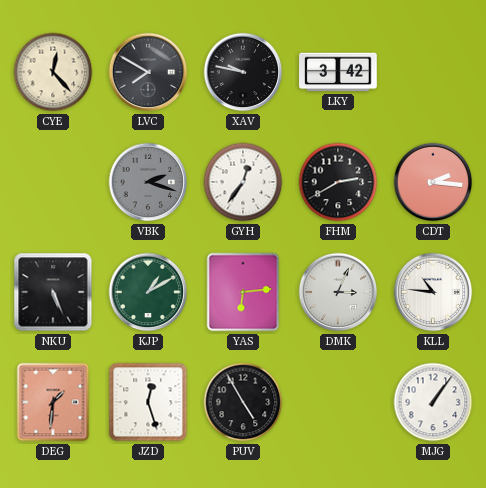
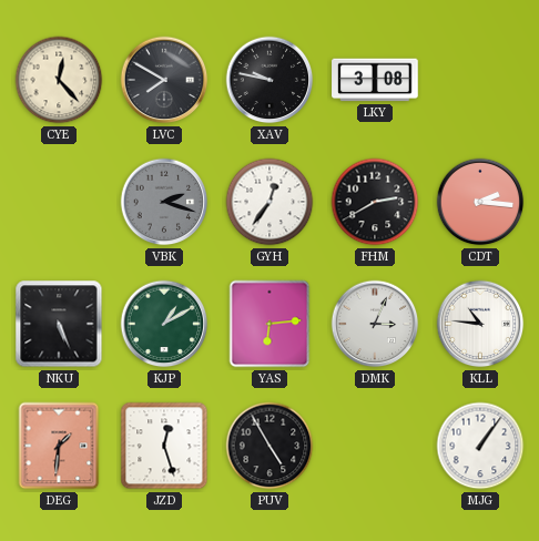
LKY: 3:42 -> 3:08
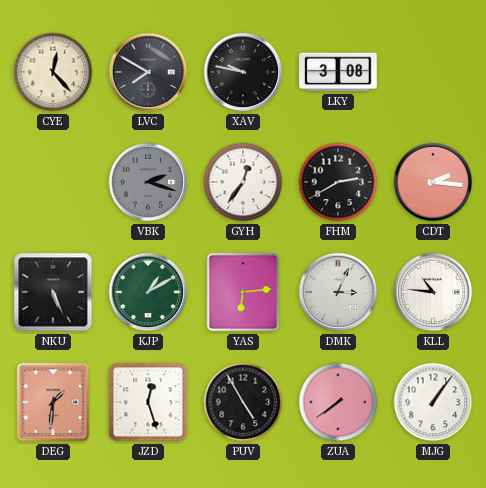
ZUA: none -> 7:39
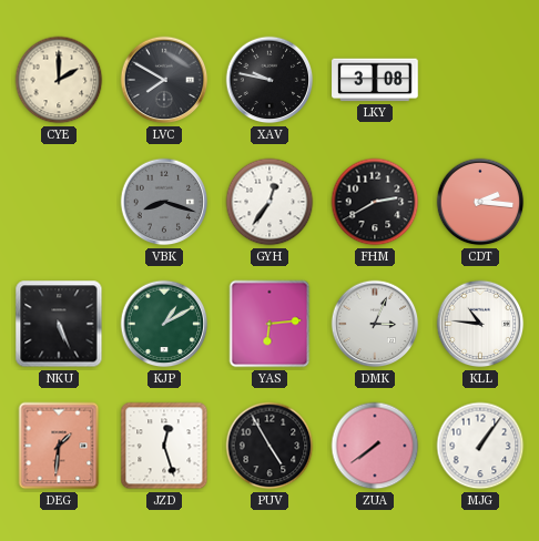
CYE: 12:23 -> 2:00
VBK: 2:18 -> 8:18
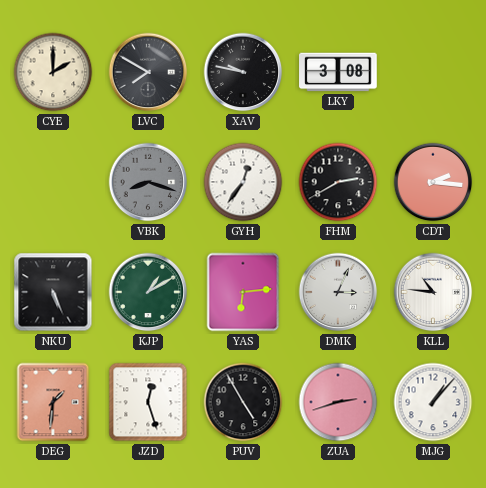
ZUA: 7:39 -> 2:42
MJG: 1:06 -> 1:07
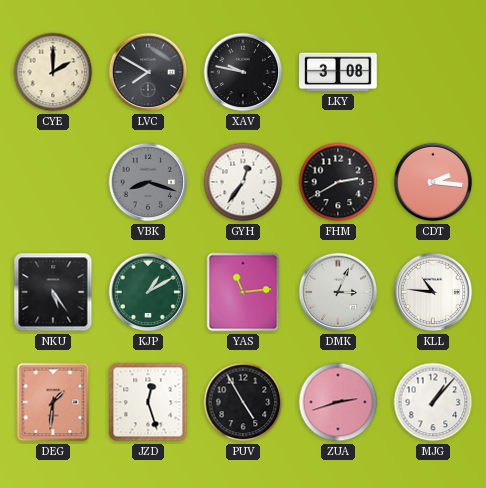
NKU: 5:26 -> 5:24
YAS: 6:14 -> 11:14
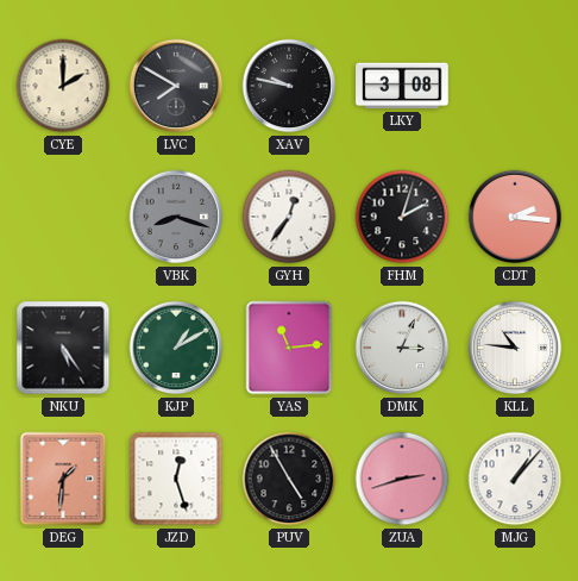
FHM: 2:40 -> 2:03
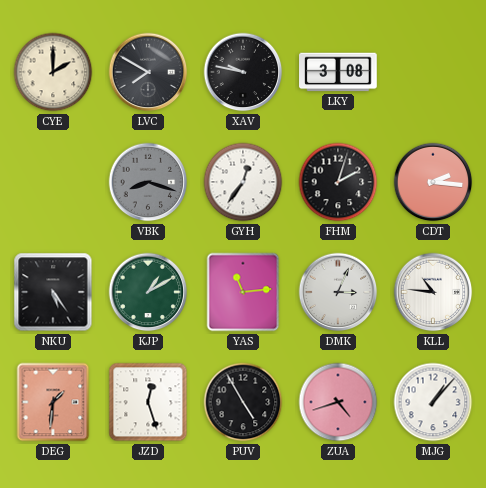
ZUA: 2:42 -> 4:42
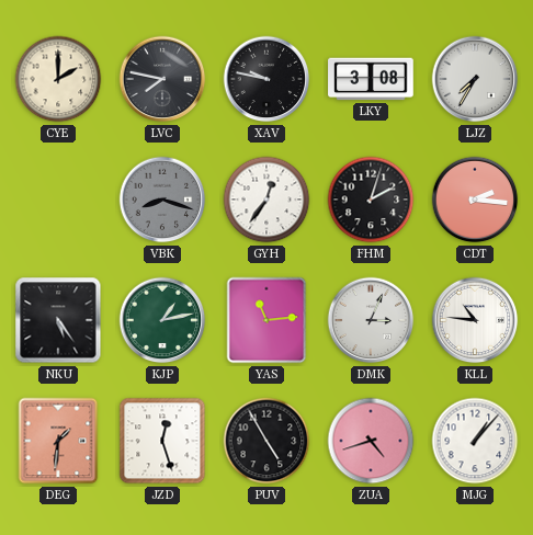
LVC: 7:50 -> 7:47
LJZ: none -> 7:35
KJP: 1:10 -> 1:13
